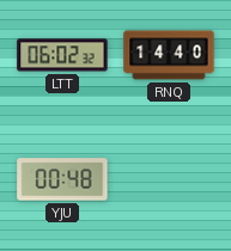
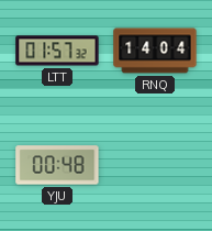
LTT: 06:02 -> 01:57
RNQ: 14:40 -> 14:04
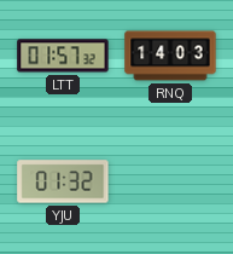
RNQ: 14:04 -> 14:03
YJU: 00:48 -> 01:32
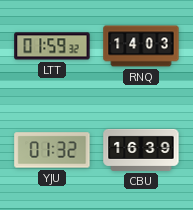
LTT: 01:57 -> 01:59
CBU: none -> 16:39
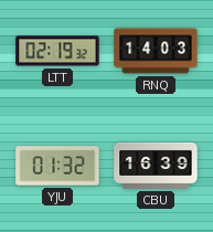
LTT: 01:59 -> 02:19
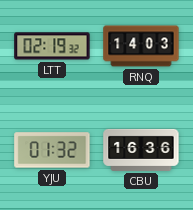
CBU: 16:39 -> 16:36
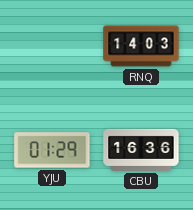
LTT: 02:19 -> none
YJU: 01:32 -> 01:29
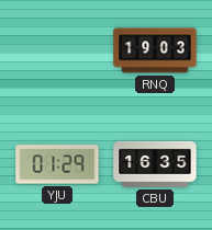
RNQ: 14:03 -> 19:03
CBU: 16:36 -> 16:35
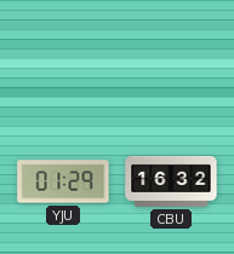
RNQ: 19:03 -> none
CBU: 16:35 -> 16:32
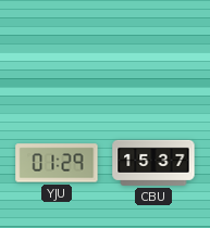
CBU: 16:32 -> 15:37
